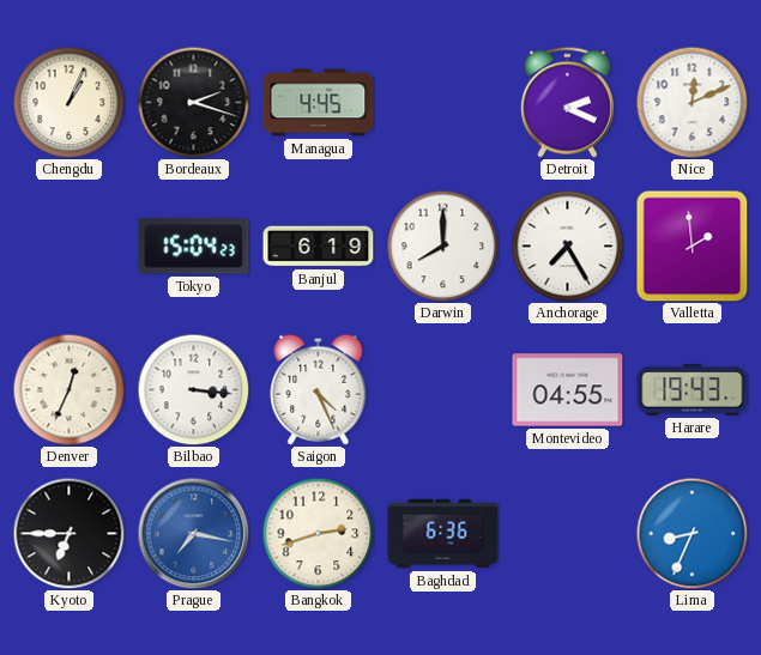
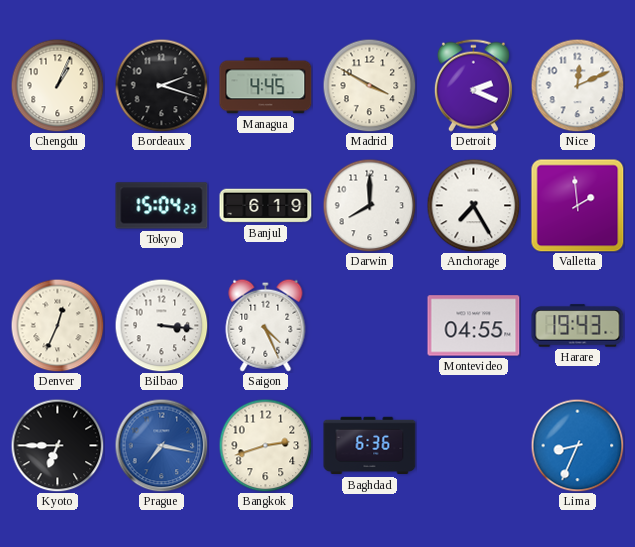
Madrid: none -> 3:50
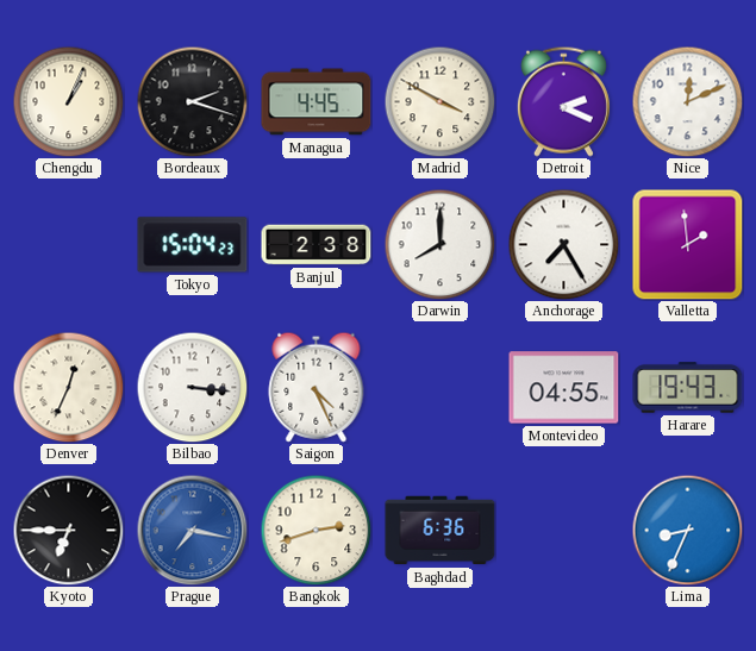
Banjul: 6:19 -> 2:38
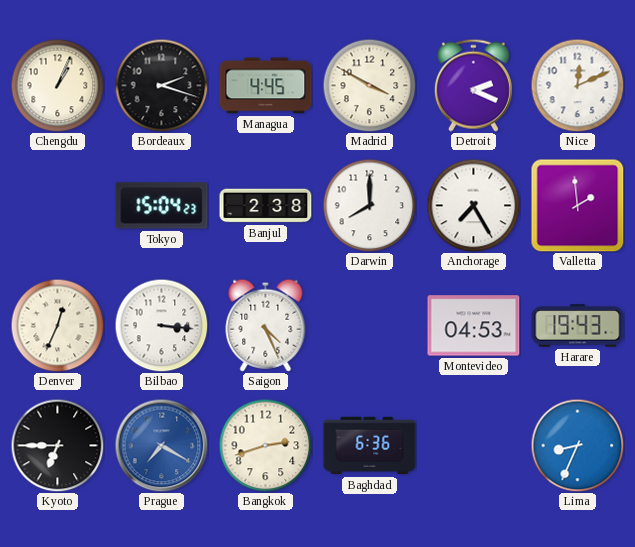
Montevideo: 04:55 -> 04:53
Prague: 7:17 -> 7:20
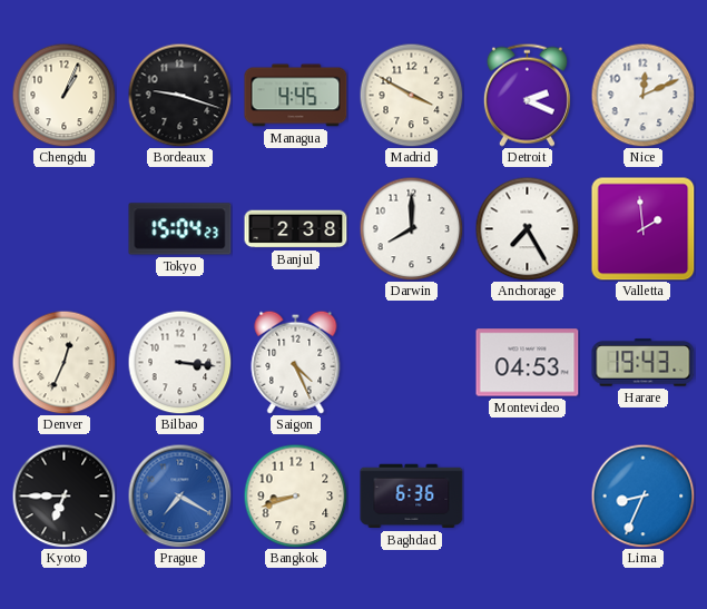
Bordeaux: 2:18 -> 9:18
Bangkok: 2:42 -> 8:42
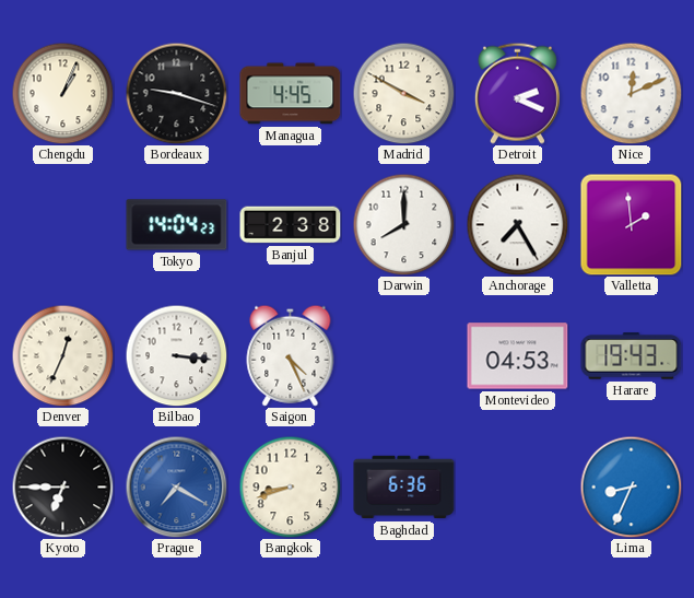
Tokyo: 15:04 -> 14:04
